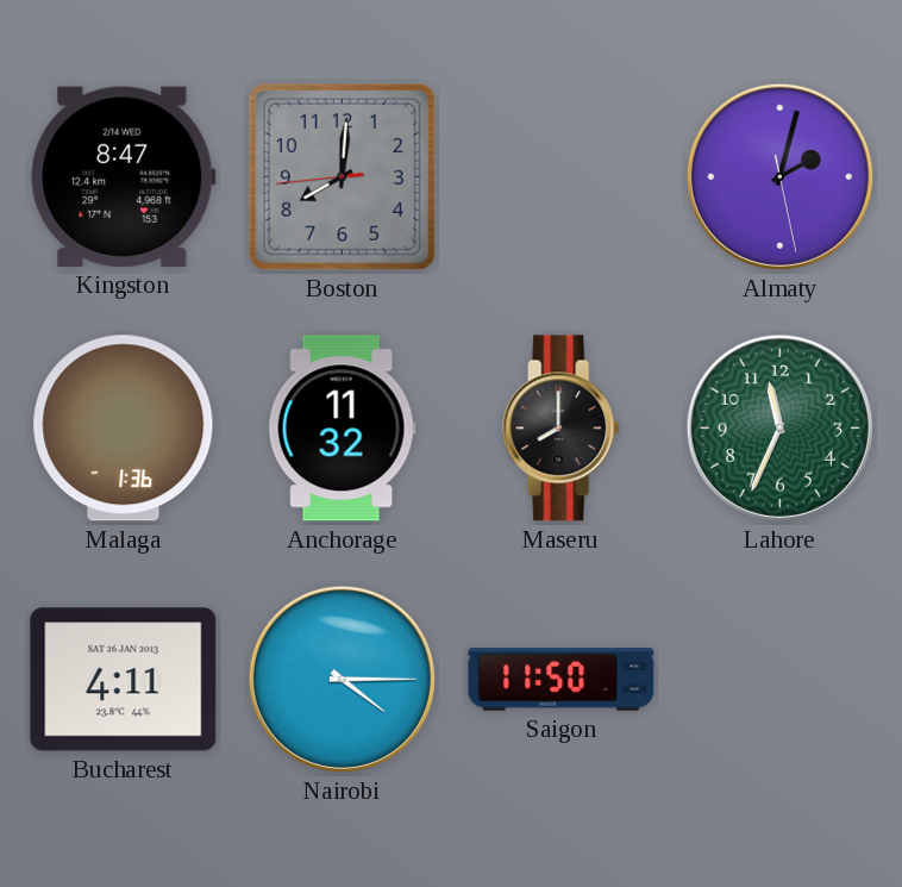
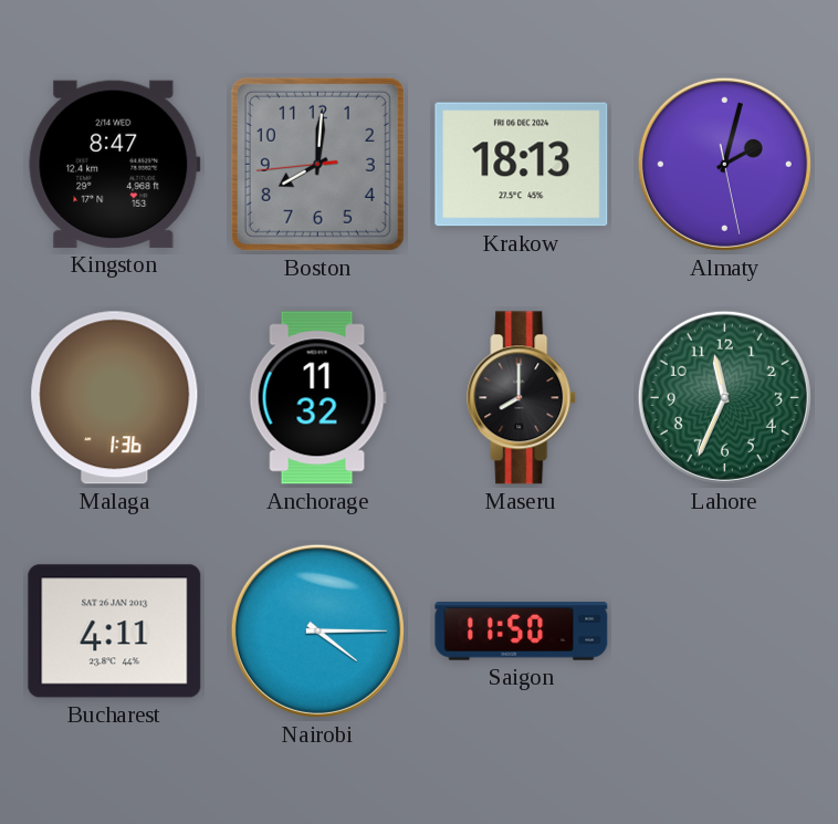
Krakow: none -> 18:13
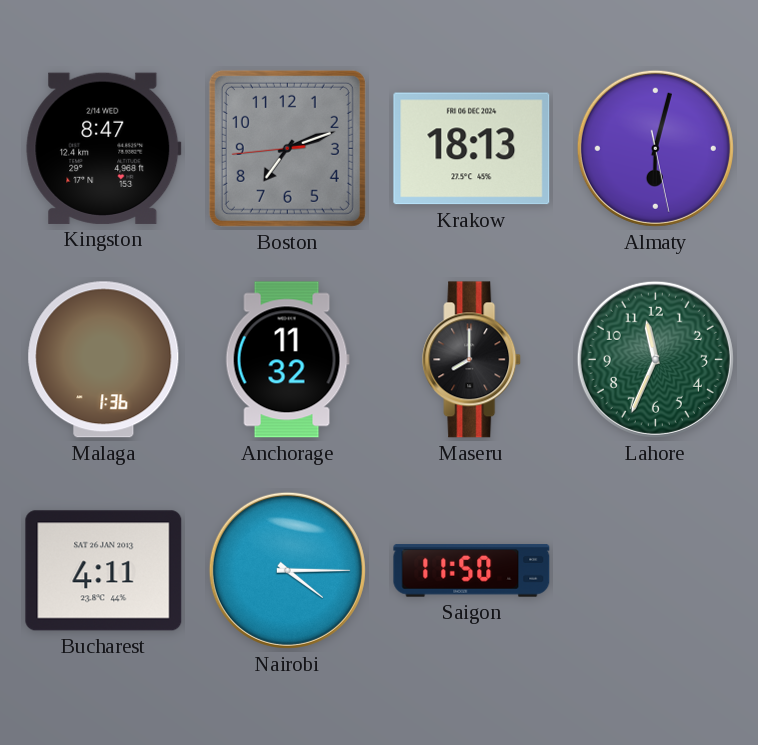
Boston: 8:00 -> 7:11
Almaty: 2:02 -> 6:02
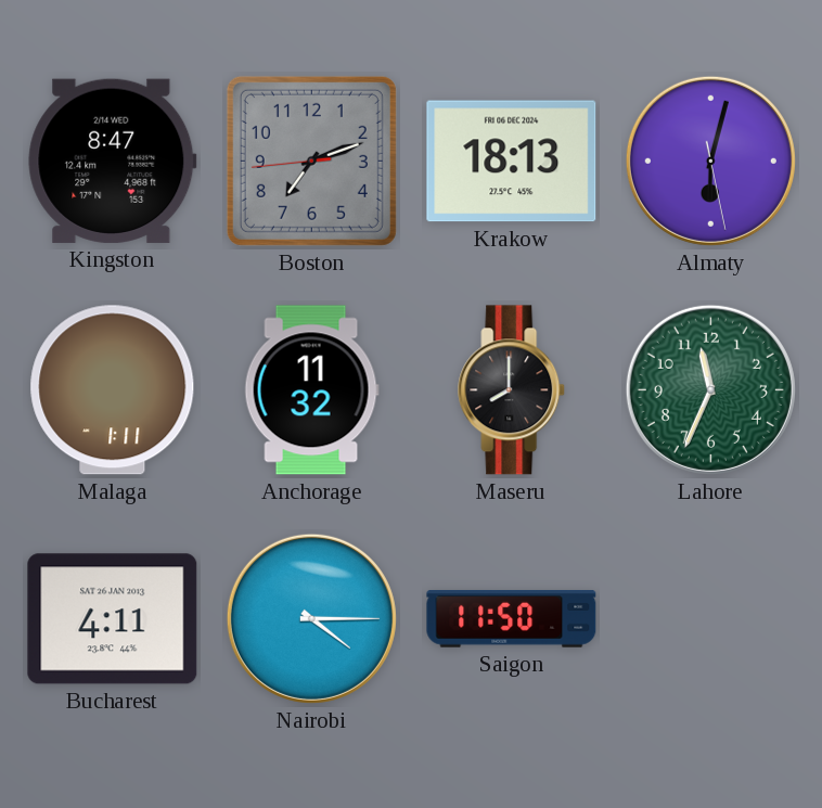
Malaga: 1:36 -> 1:11
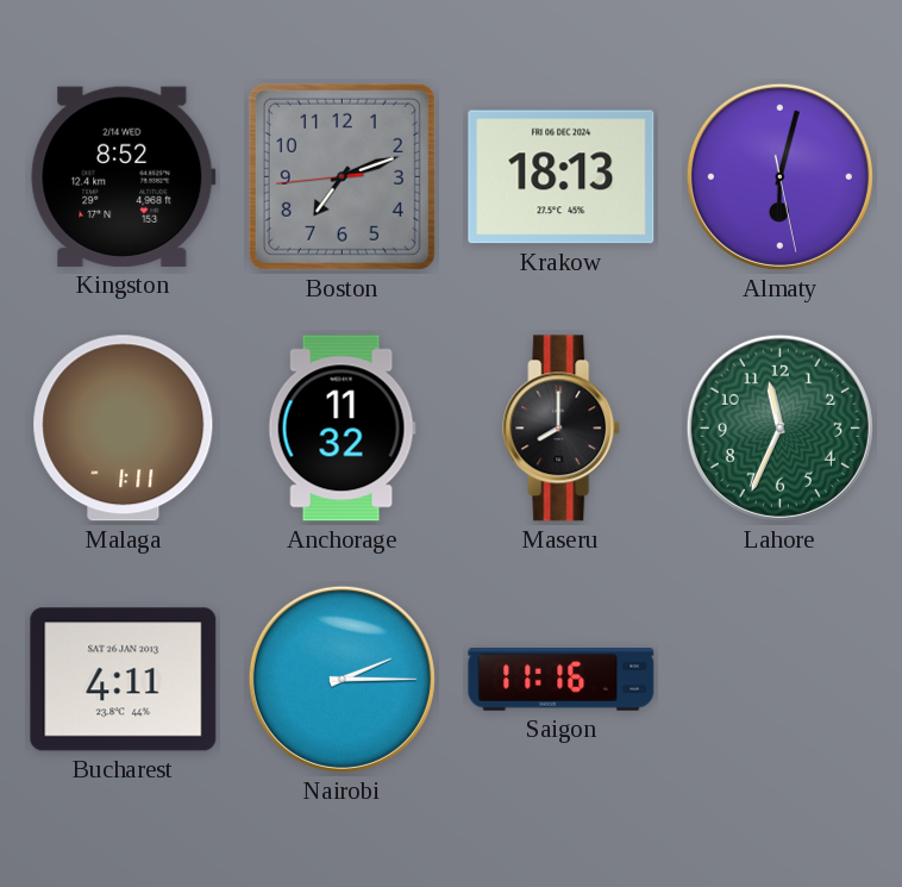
Kingston: 8:47 -> 8:52
Nairobi: 4:15 -> 2:15
Saigon: 11:50 -> 11:16
